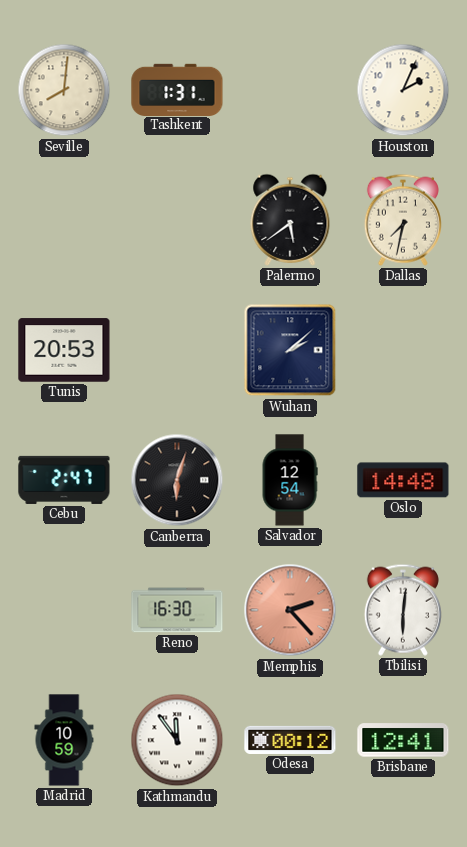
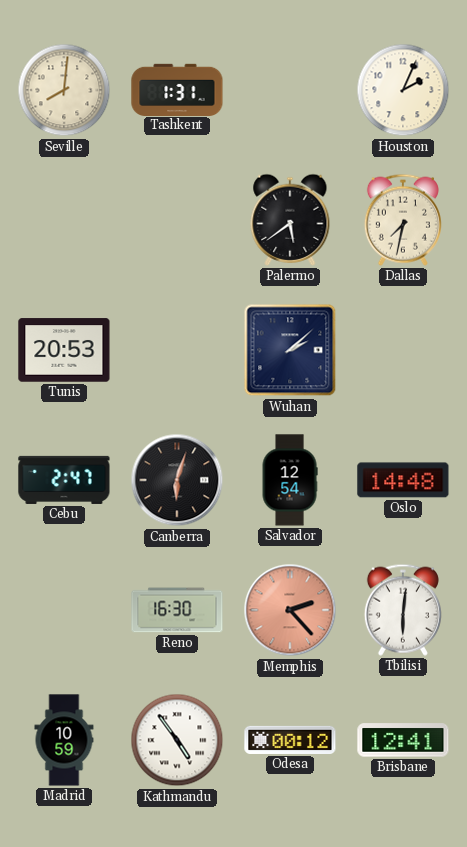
Kathmandu: 11:54 -> 4:54
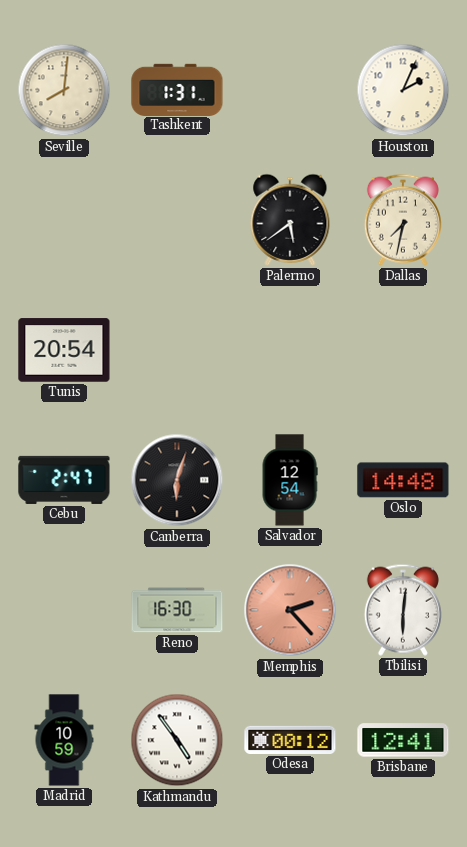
Tunis: 20:53 -> 20:54
Wuhan: 2:08 -> none
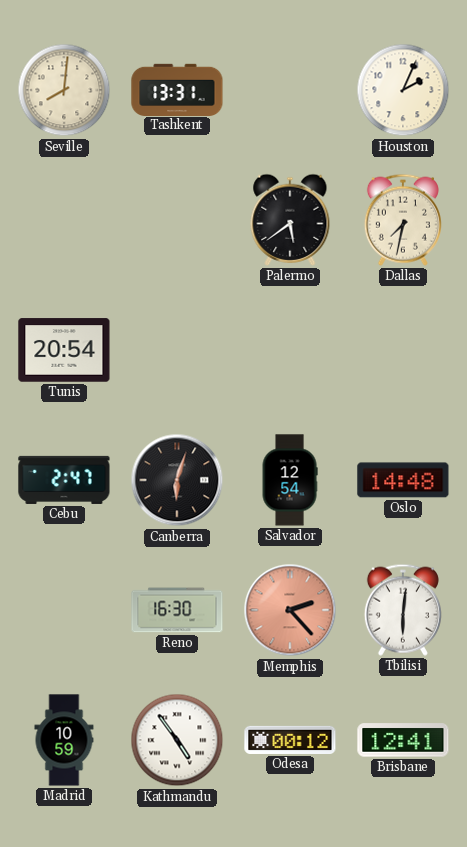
Tashkent: 1:31 -> 13:31
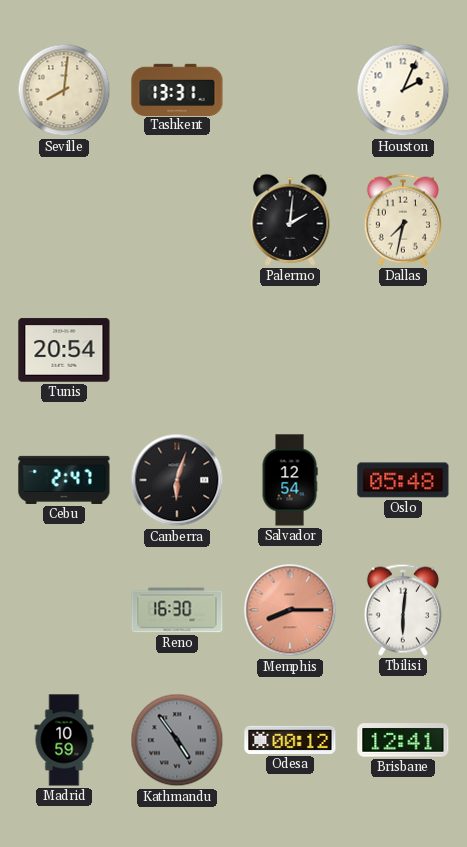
Palermo: 5:39 -> 2:01
Oslo: 14:48 -> 05:48
Memphis: 2:23 -> 8:15
Kathmandu dial: white -> grey
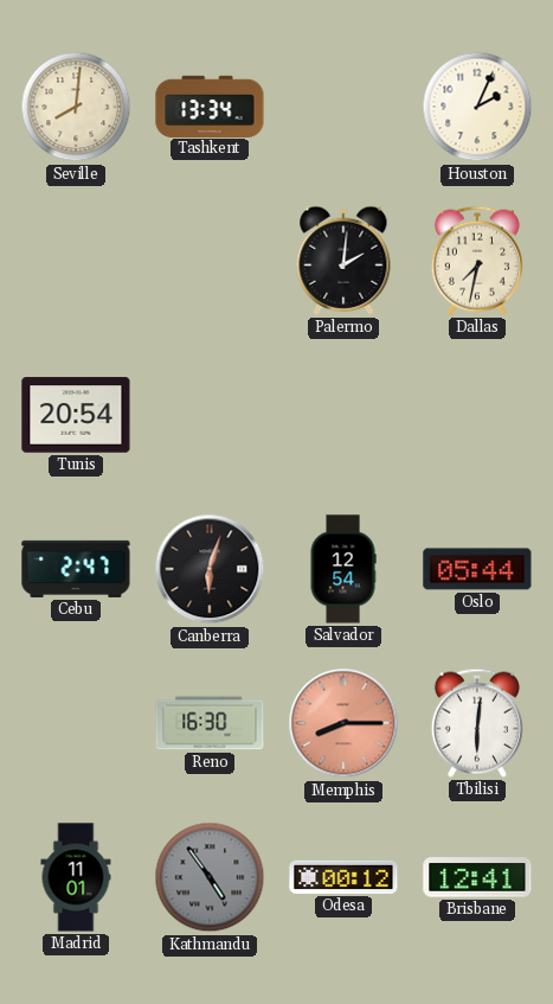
Tashkent: 13:31 -> 13:34
Oslo: 05:48 -> 05:44
Madrid: 10:59 -> 11:01
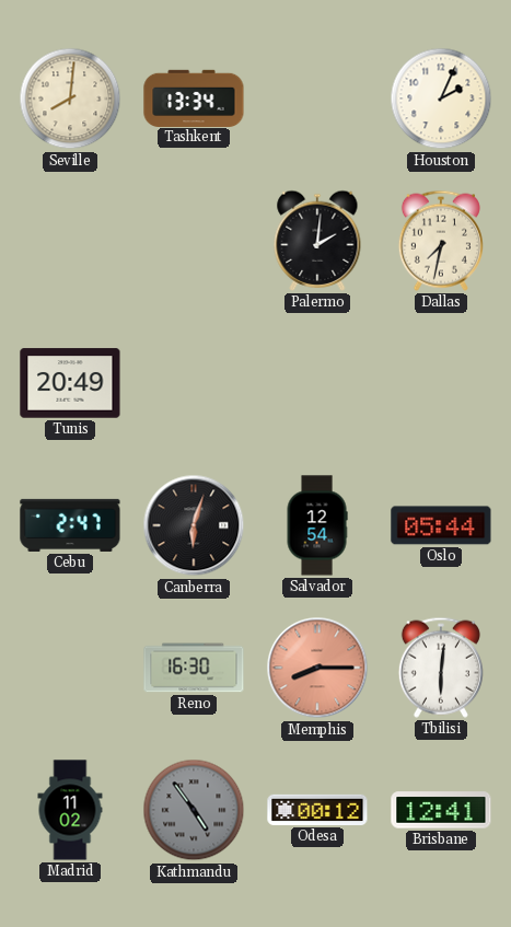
Tunis: 20:54 -> 20:49
Madrid: 11:01 -> 11:02
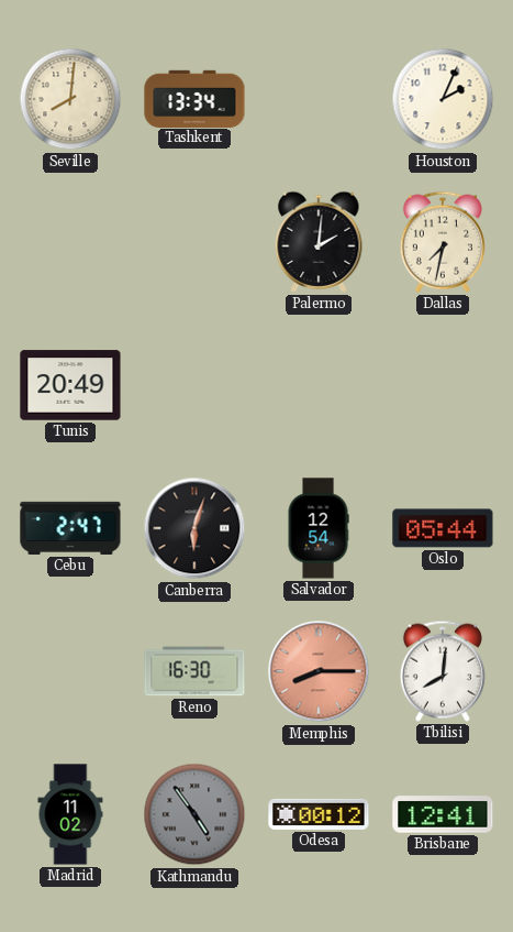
Tbilisi: 6:01 -> 8:01
